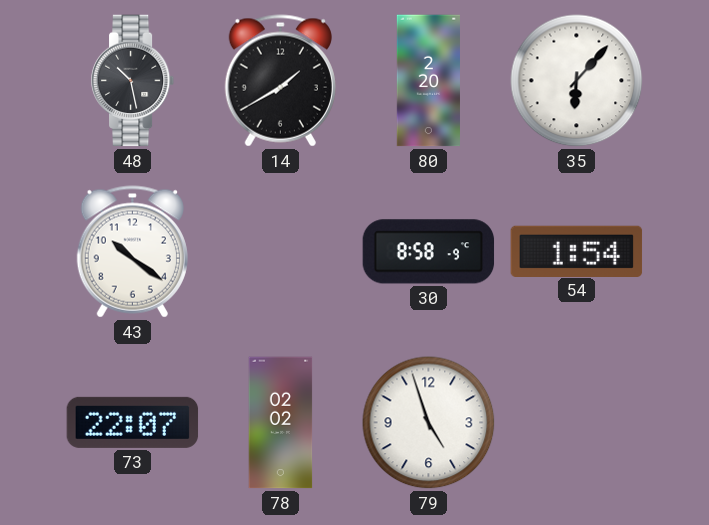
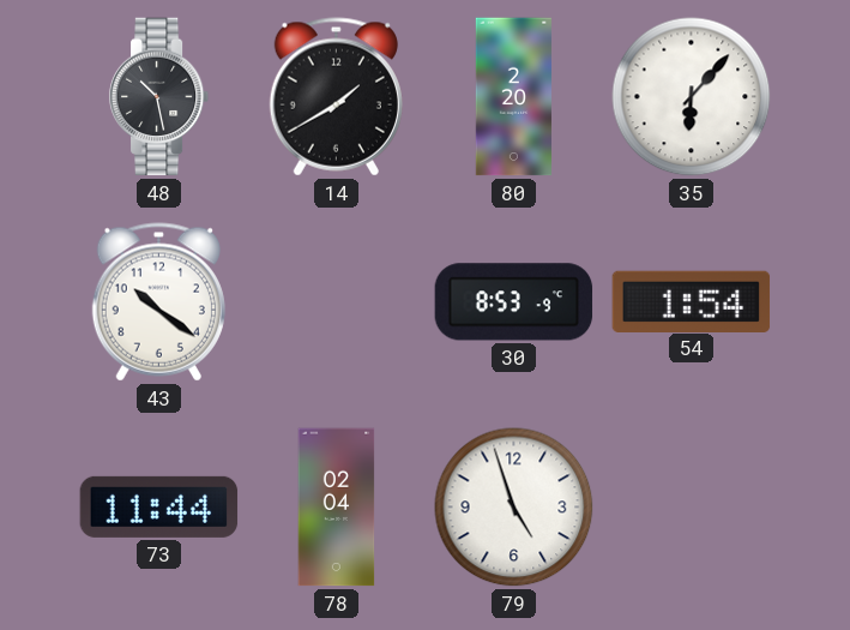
30: 8:58 -> 8:53
73: 22:07 -> 11:44
78: 02:02 -> 02:04
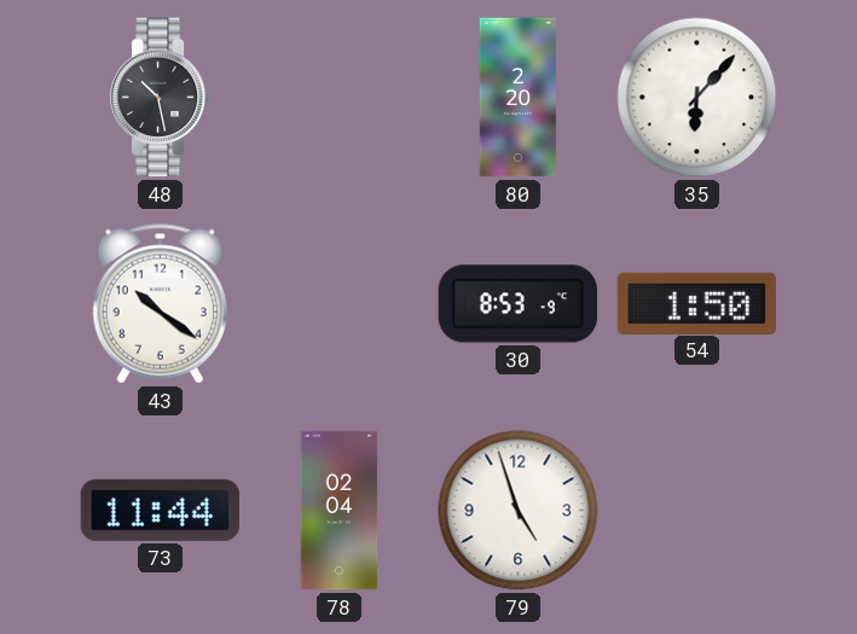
14: 1:40 -> none
54: 1:54 -> 1:50
